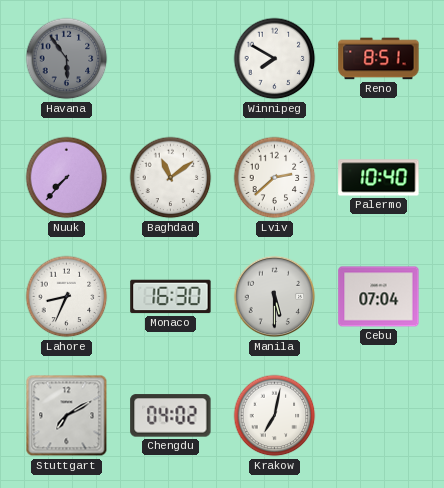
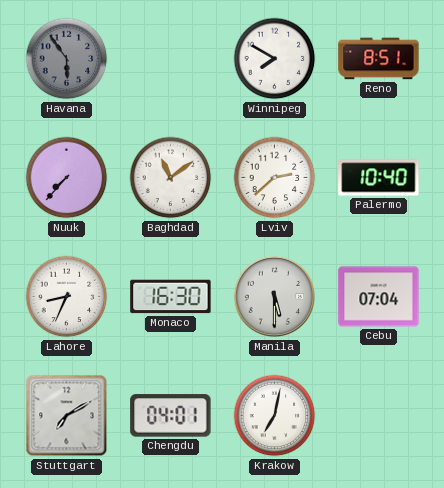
Chengdu: 04:02 -> 04:01
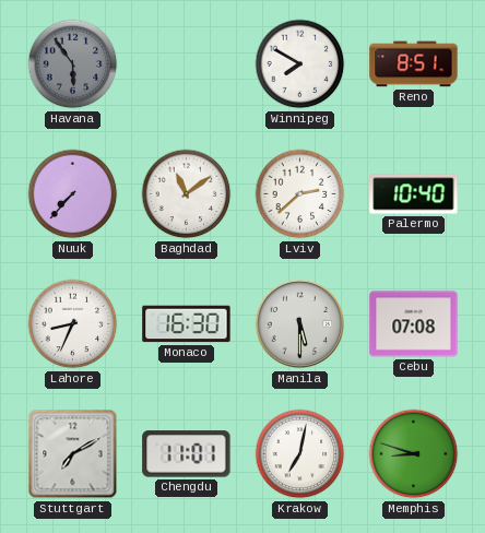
Cebu: 07:04 -> 07:08
Chengdu: 04:01 -> 11:01
Memphis: none -> 8:48
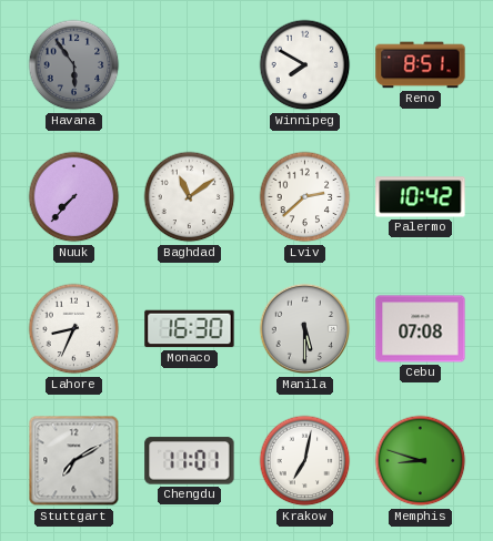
Palermo: 10:40 -> 10:42
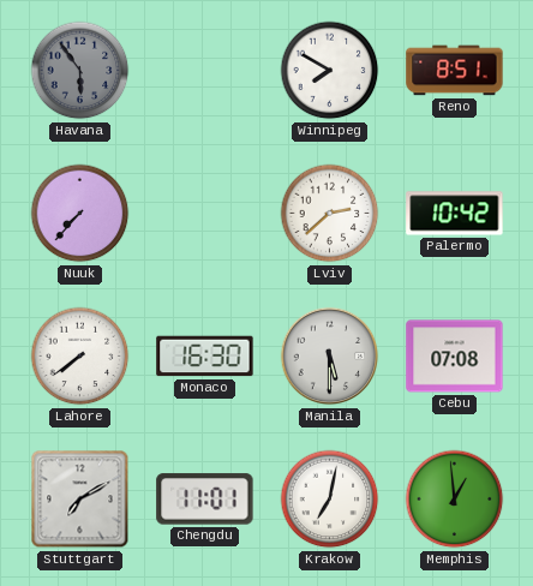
Baghdad: 11:09 -> none
Lahore: 8:34 -> 7:39
Memphis: 8:48 -> 12:59
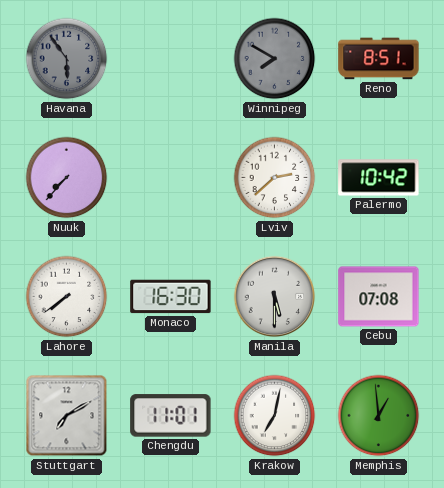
Winnipeg dial: white -> grey
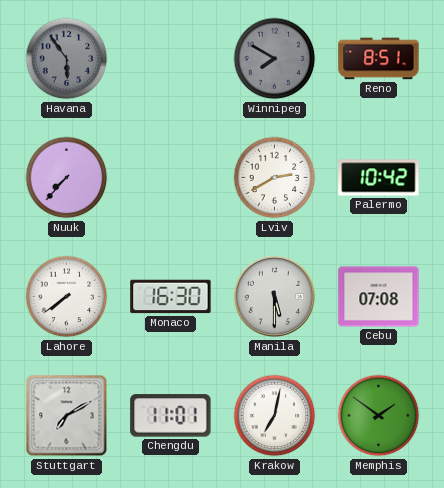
Lviv: 2:38 -> 2:40
Memphis: 12:59 -> 1:51
